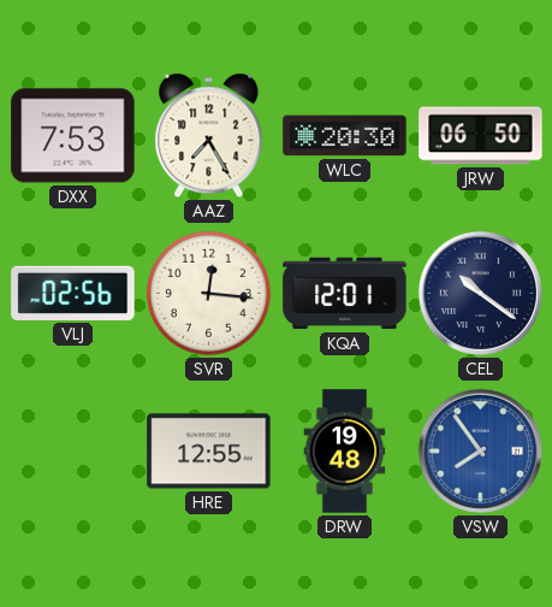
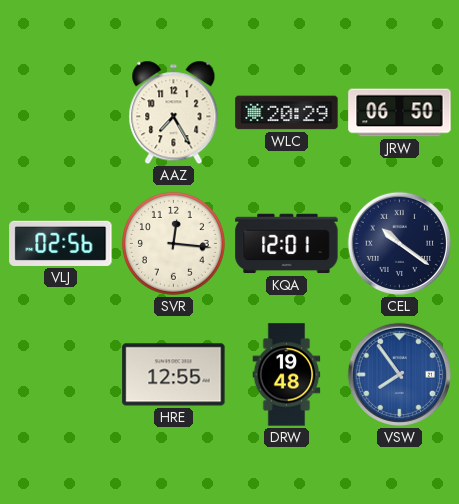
DXX: 7:53 -> none
WLC: 20:30 -> 20:29
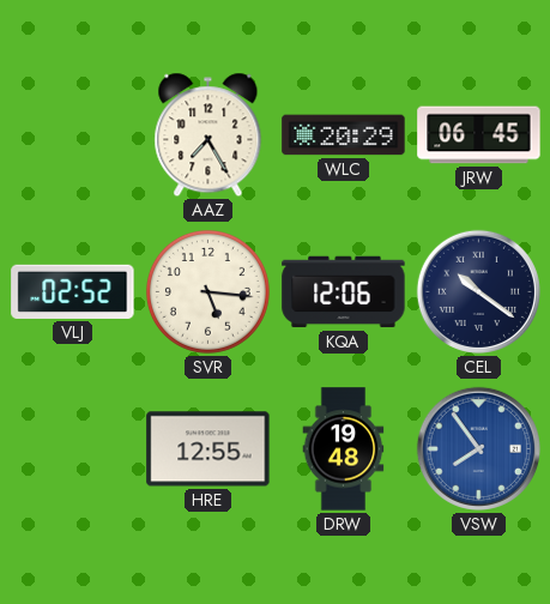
JRW: 06:50 -> 06:45
VLJ: 02:56 -> 02:52
SVR: 12:16 -> 5:16
KQA: 12:01 -> 12:06
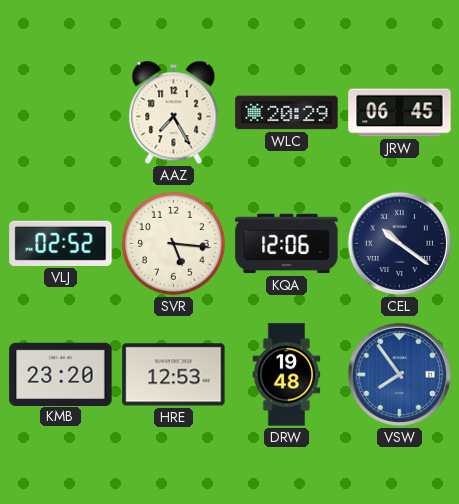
KMB: none -> 23:20
HRE: 12:55 -> 12:53
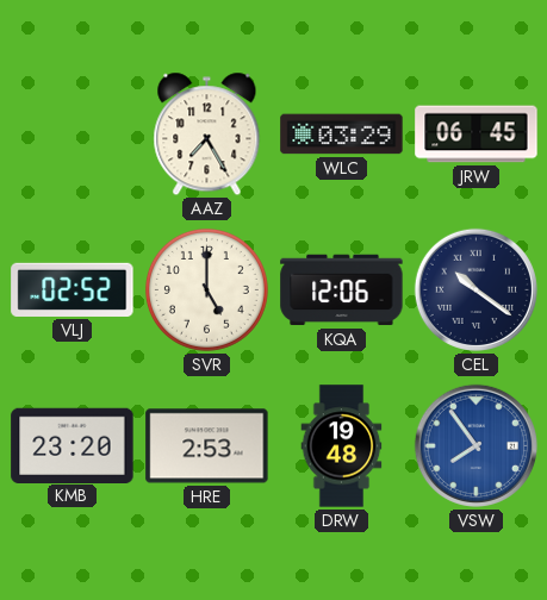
WLC: 20:29 -> 03:29
SVR: 5:16 -> 5:00
HRE: 12:53 -> 2:53
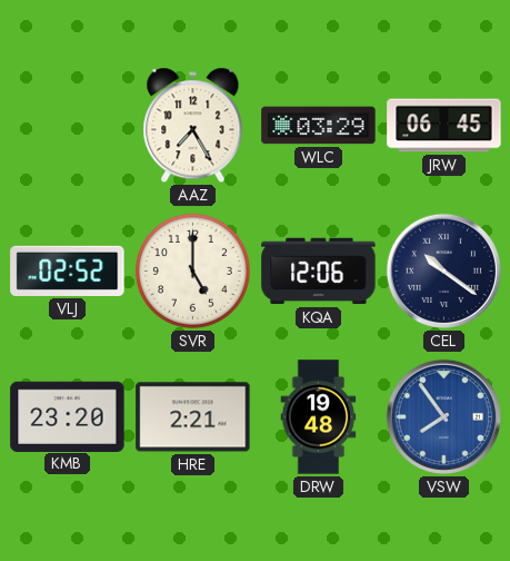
HRE: 2:53 -> 2:21
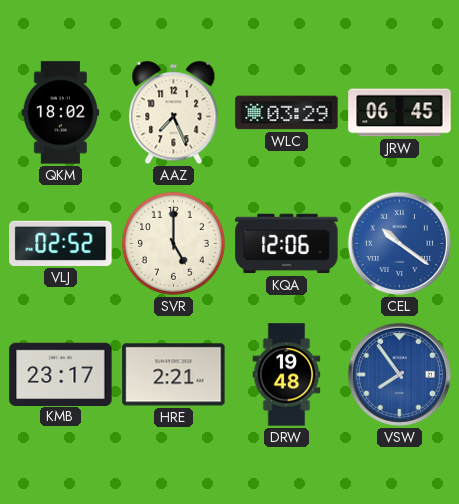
QKM: none -> 18:02
AAZ: 7:25 -> 7:26
CEL dial: navy -> blue
KMB: 23:20 -> 23:17
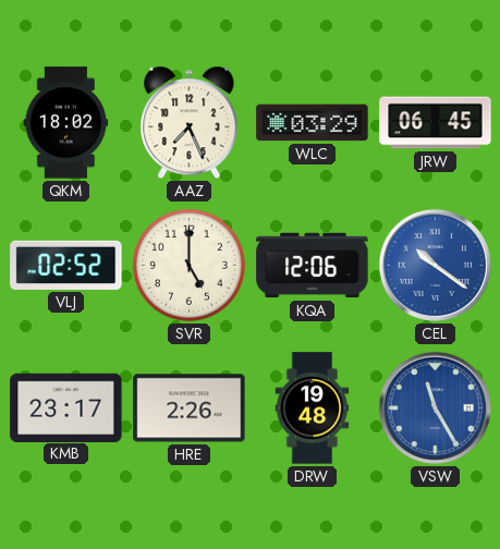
HRE: 2:21 -> 2:26
VSW: 7:54 -> 11:25
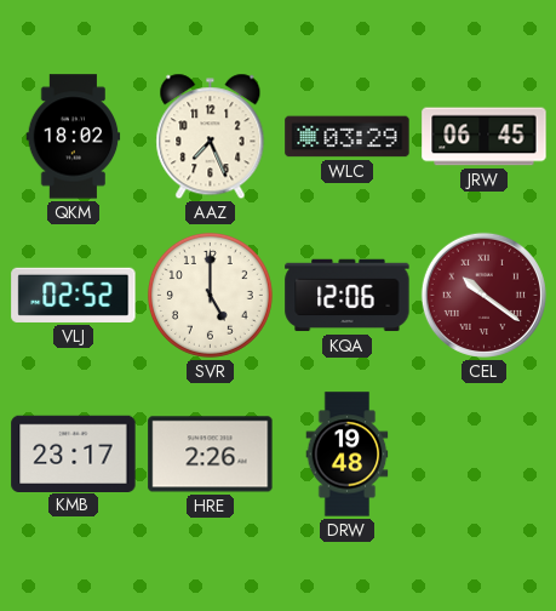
CEL dial: blue -> burgundy
VSW: 11:25 -> none
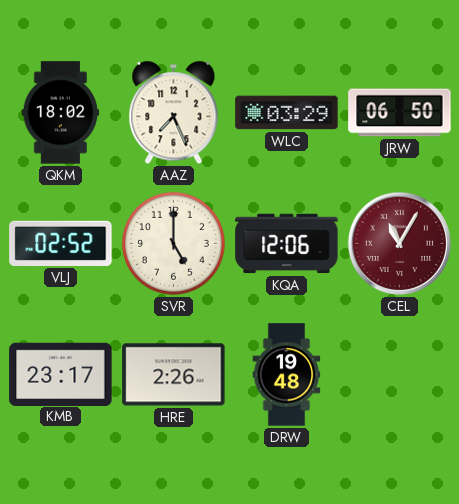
JRW: 06:45 -> 06:50
CEL: 10:21 -> 11:05
